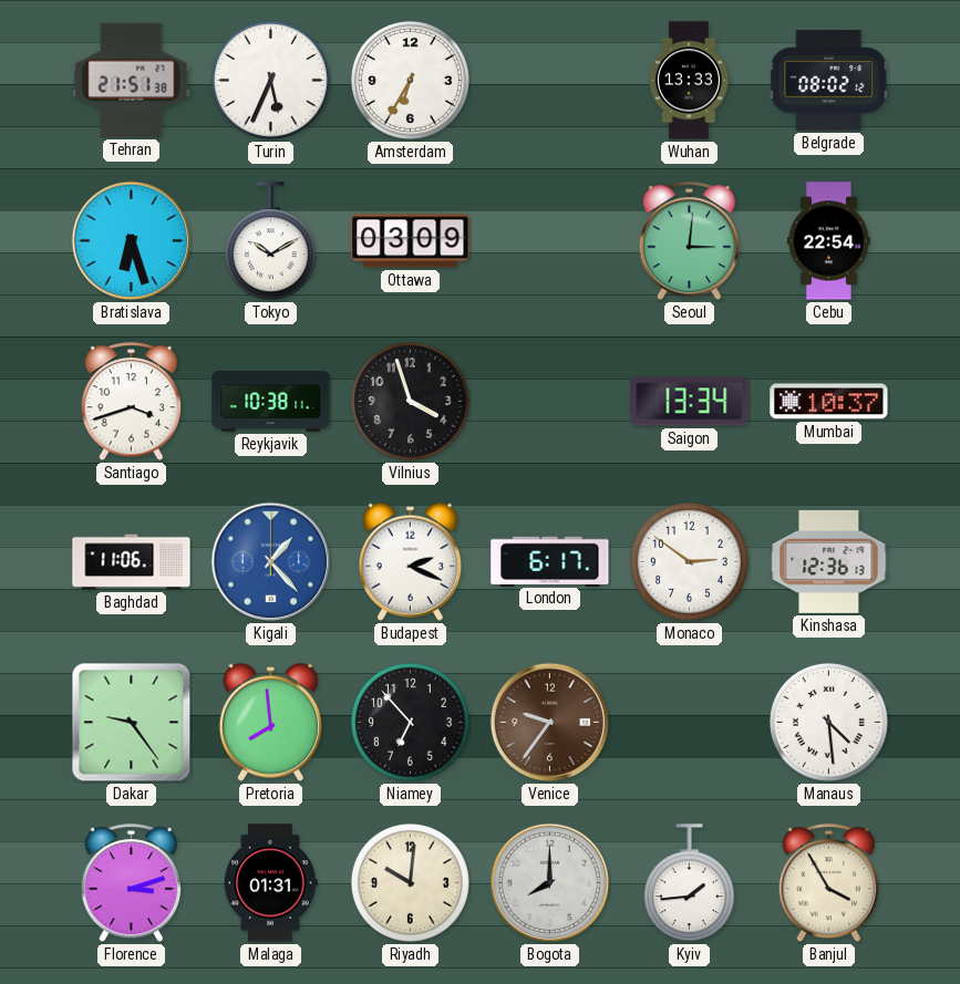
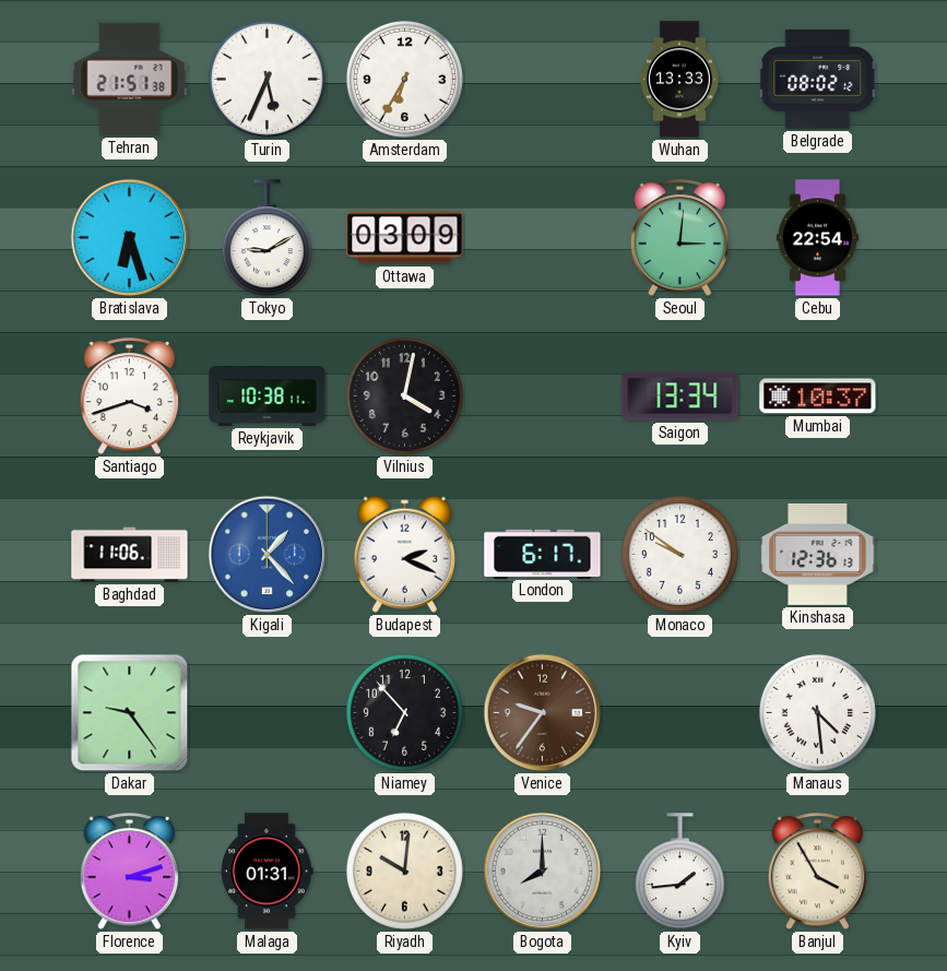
Tokyo: 10:10 -> 9:10
Vilnius: 3:57 -> 4:02
Monaco: 2:51 -> 9:51
Pretoria: 7:59 -> none
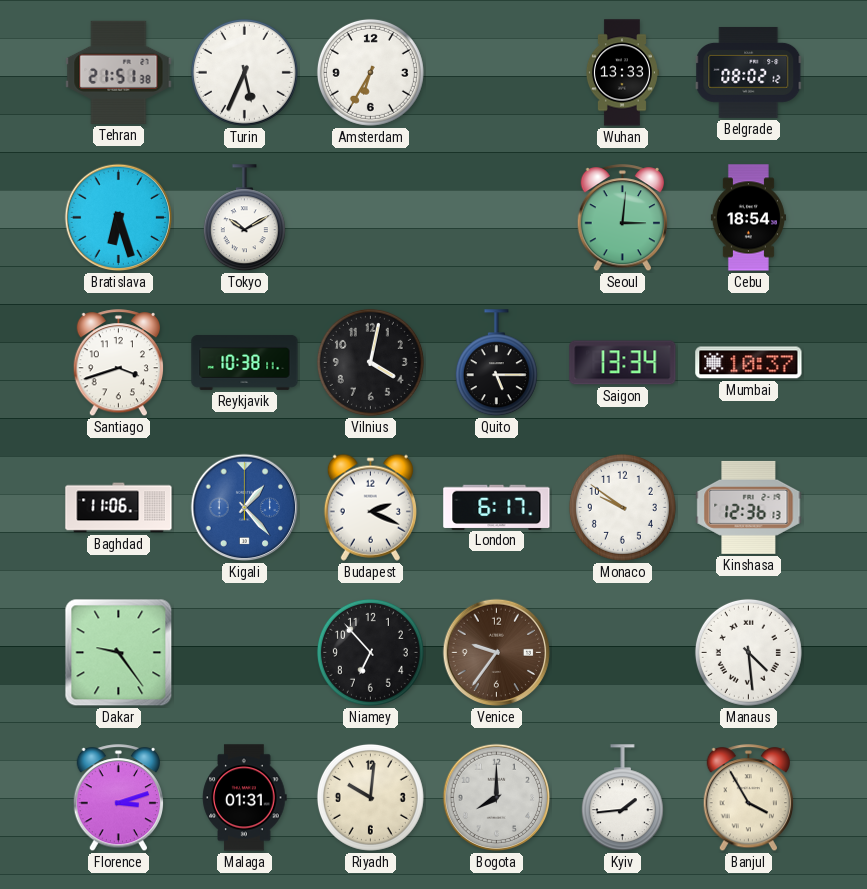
Tokyo: 9:10 -> 10:10
Ottawa: 03:09 -> none
Cebu: 22:54 -> 18:54
Quito: none -> 5:15
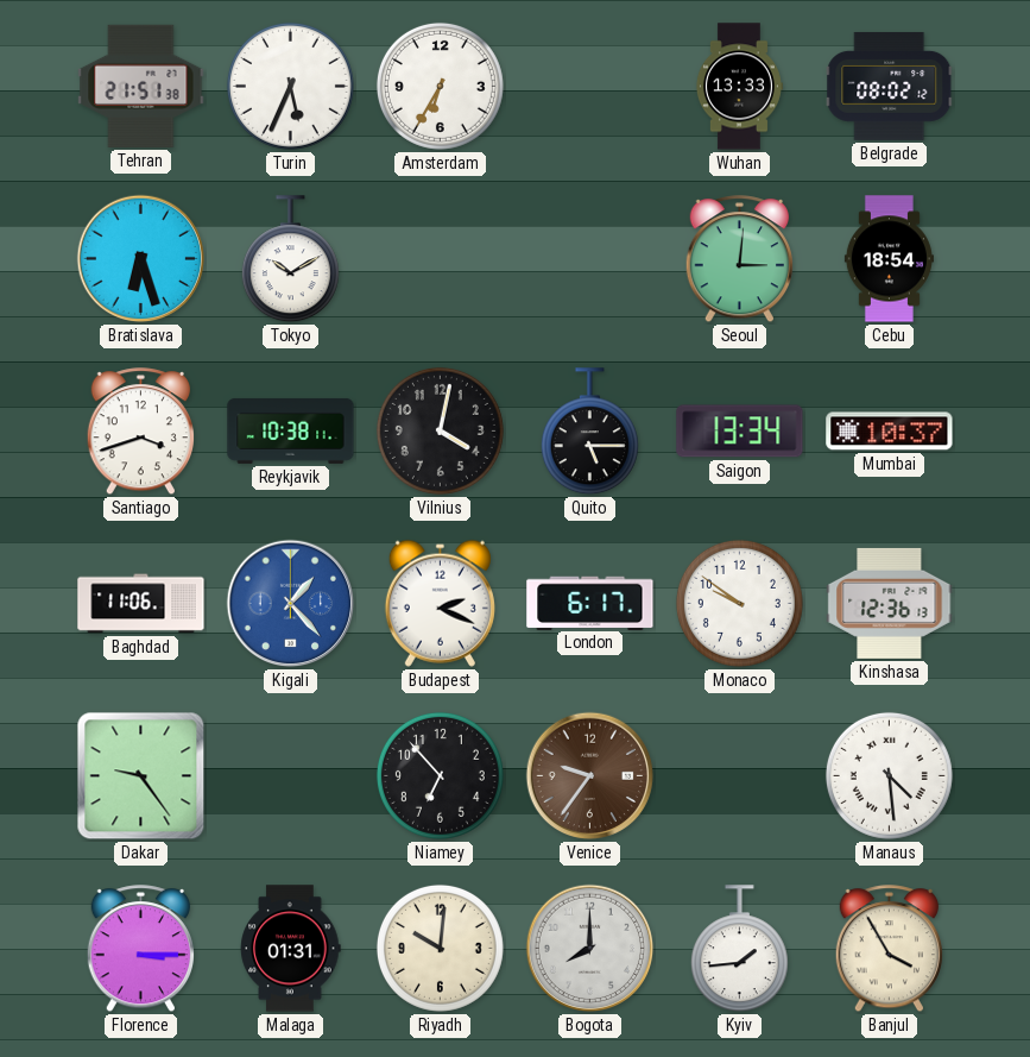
Florence: 3:12 -> 3:15
